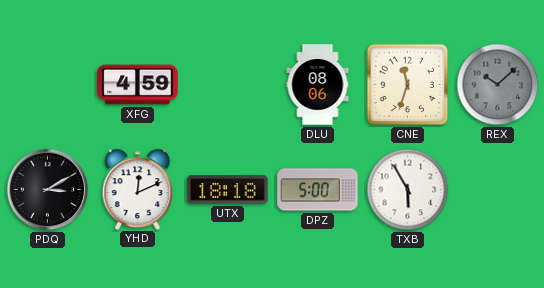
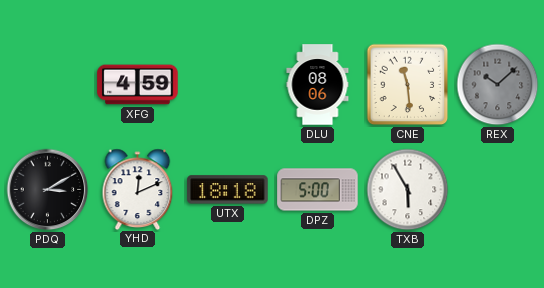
CNE: 11:33 -> 11:29
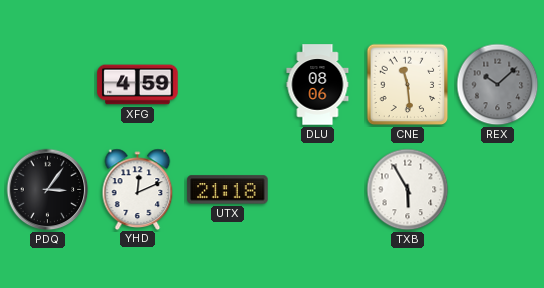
PDQ: 3:10 -> 3:06
UTX: 18:18 -> 21:18
DPZ: 5:00 -> none
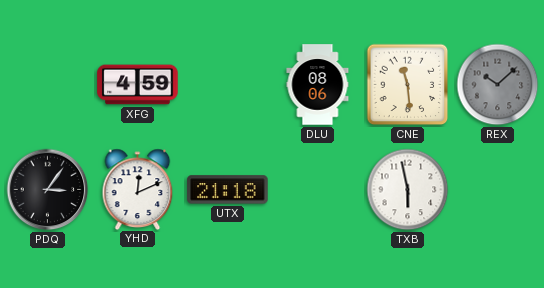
TXB: 5:55 -> 5:58
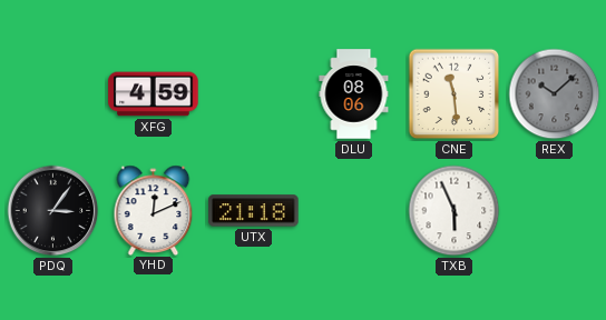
TXB: 5:58 -> 5:56
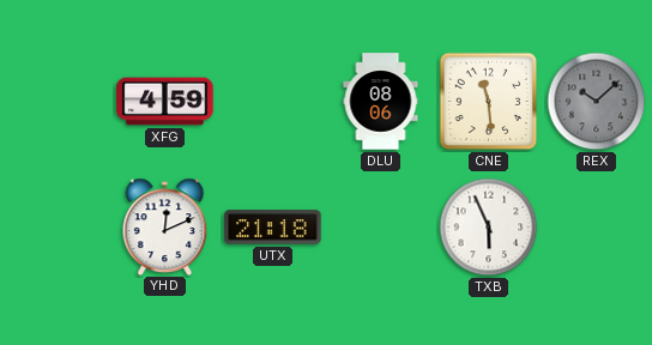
PDQ: 3:06 -> none
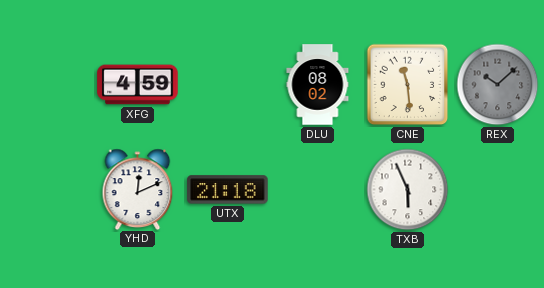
DLU: 08:06 -> 08:02
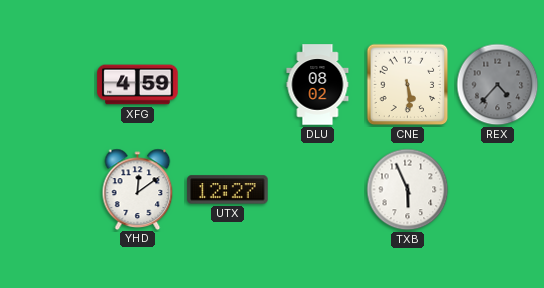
CNE: 11:29 -> 5:29
REX: 10:08 -> 4:37
YHD: 12:11 -> 12:09
UTX: 21:18 -> 12:27
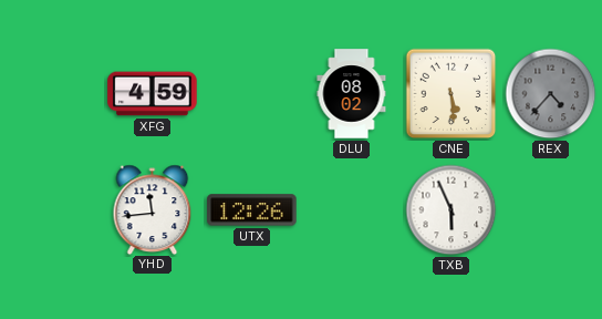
YHD: 12:09 -> 11:44
UTX: 12:27 -> 12:26
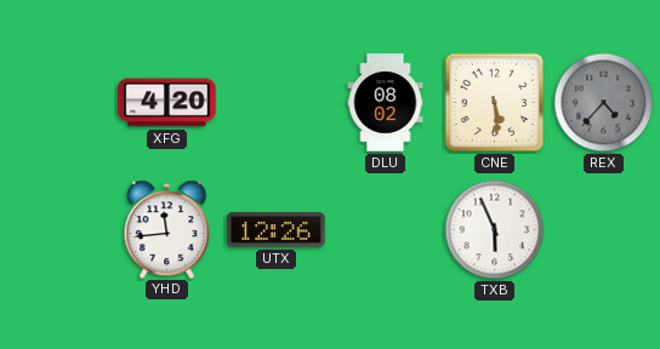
XFG: 4:59 -> 4:20
